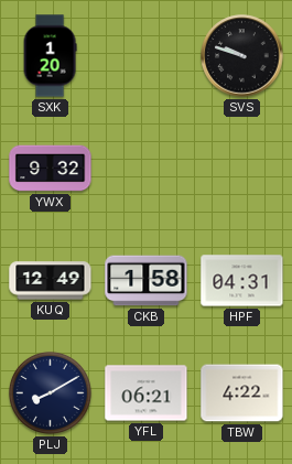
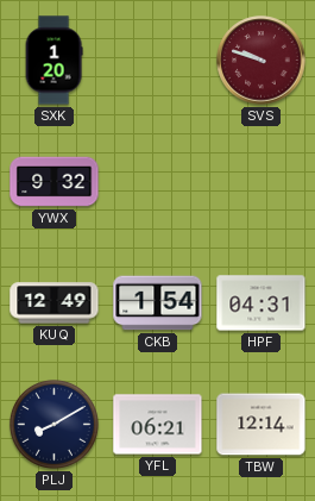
SVS dial: black -> burgundy
CKB: 1:58 -> 1:54
TBW: 4:22 -> 12:14
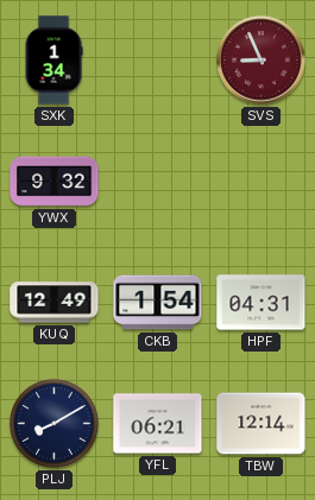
SXK: 1:20 -> 1:34
SVS: 9:48 -> 8:56
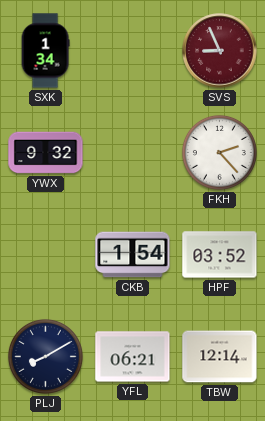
FKH: none -> 2:23
KUQ: 12:49 -> none
HPF: 04:31 -> 03:52
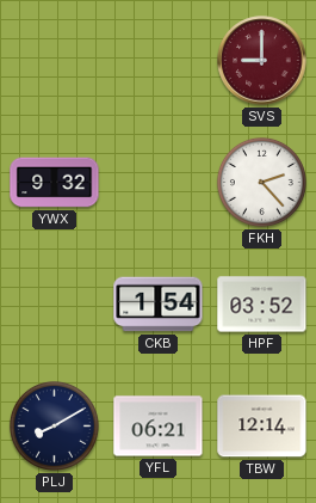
SXK: 1:34 -> none
SVS: 8:56 -> 9:00
